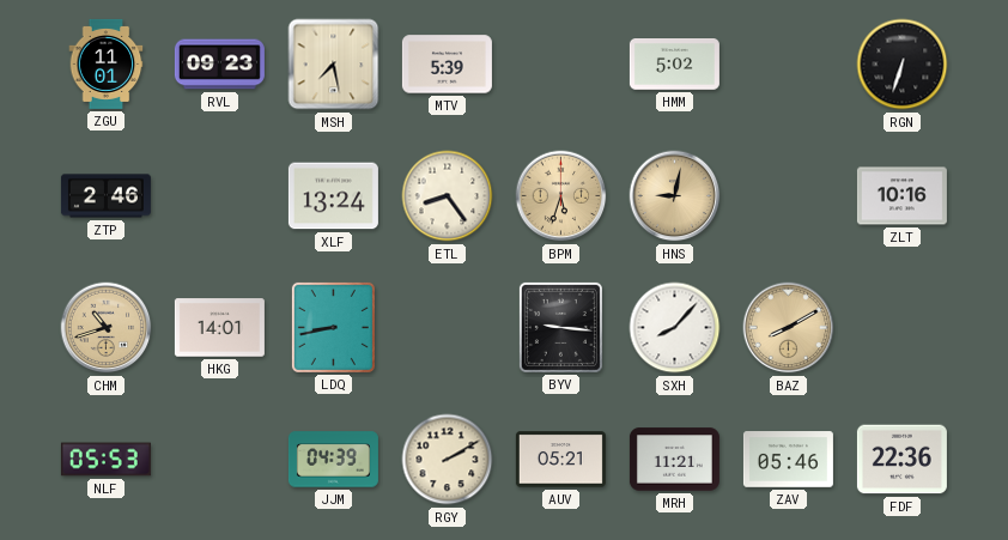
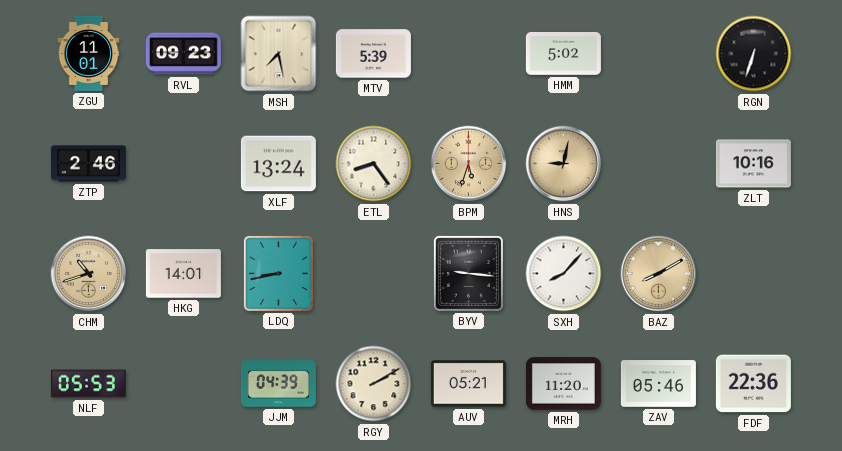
MRH: 11:21 -> 11:20
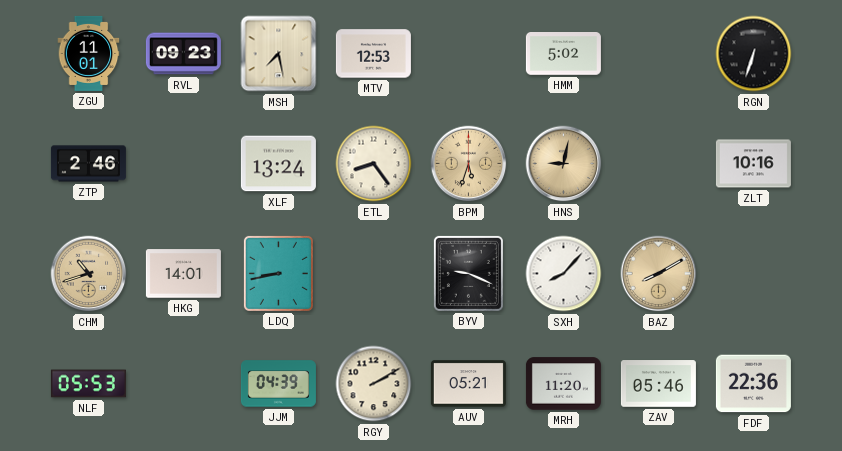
MTV: 5:39 -> 12:53
BYV: 9:16 -> 9:19
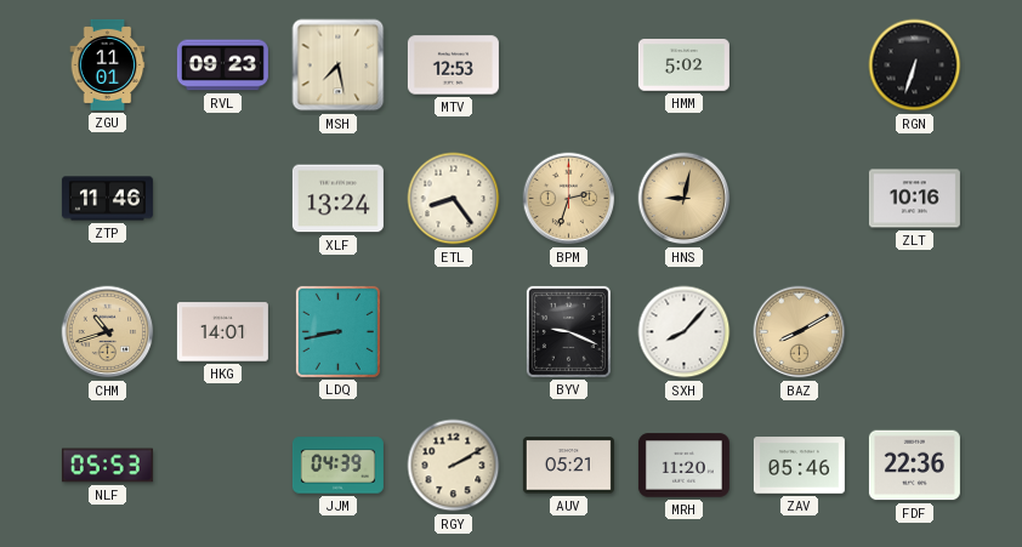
ZTP: 2:46 -> 11:46
BPM: 5:33 -> 2:33
